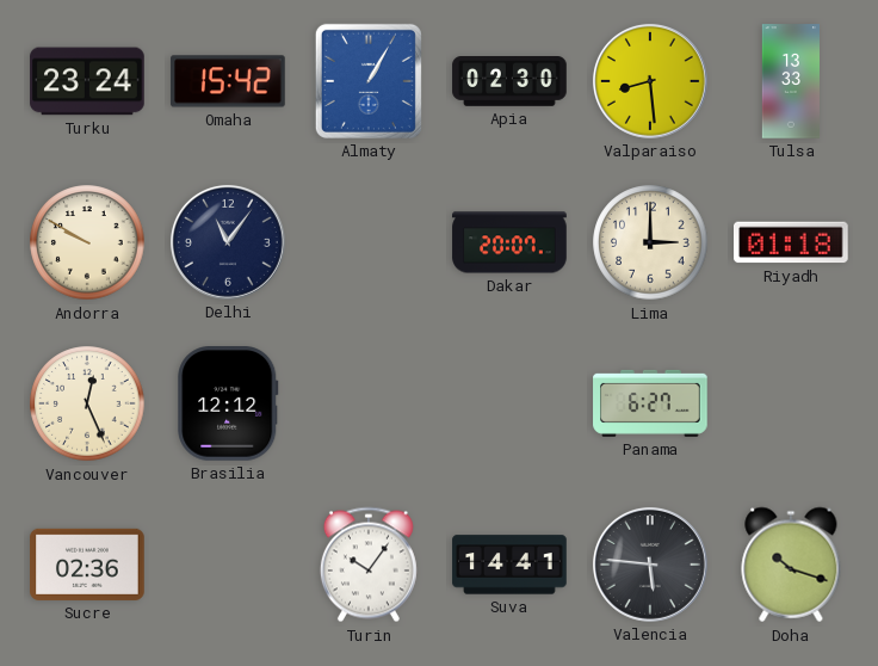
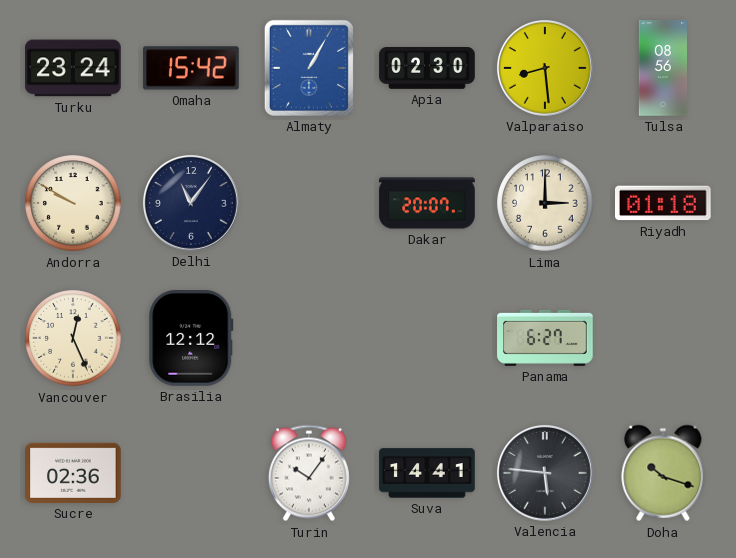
Tulsa: 13:33 -> 08:56
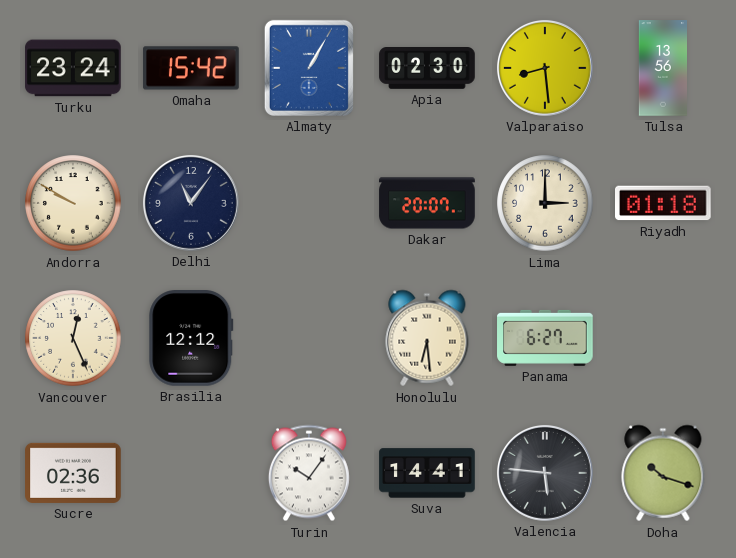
Tulsa: 08:56 -> 13:56
Honolulu: none -> 6:29
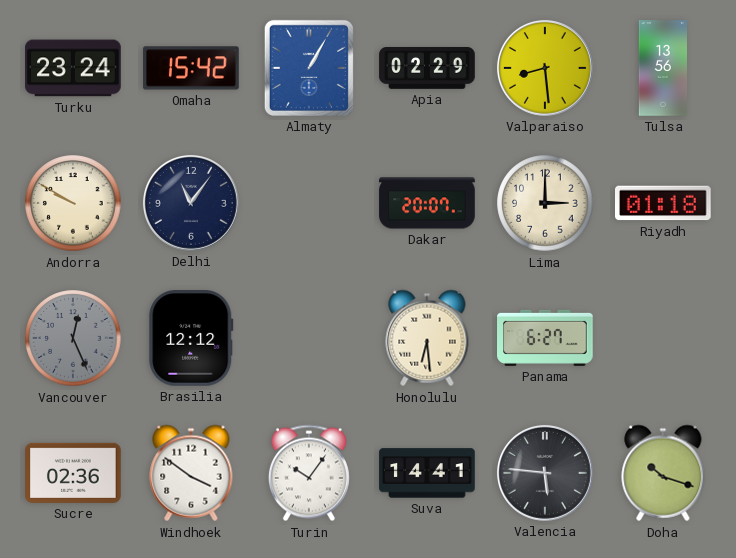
Apia: 02:30 -> 02:29
Vancouver dial: cream -> grey
Windhoek: none -> 3:51
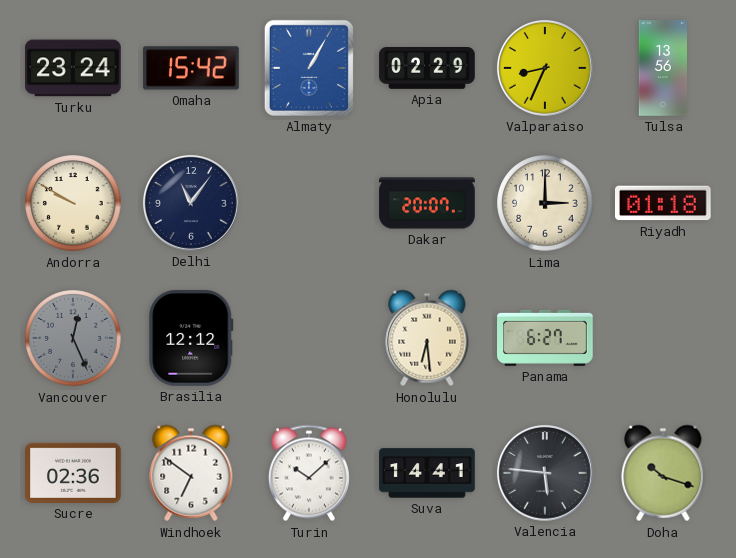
Valparaiso: 8:29 -> 8:34
Windhoek: 3:51 -> 6:51
Turin: 10:06 -> 10:08
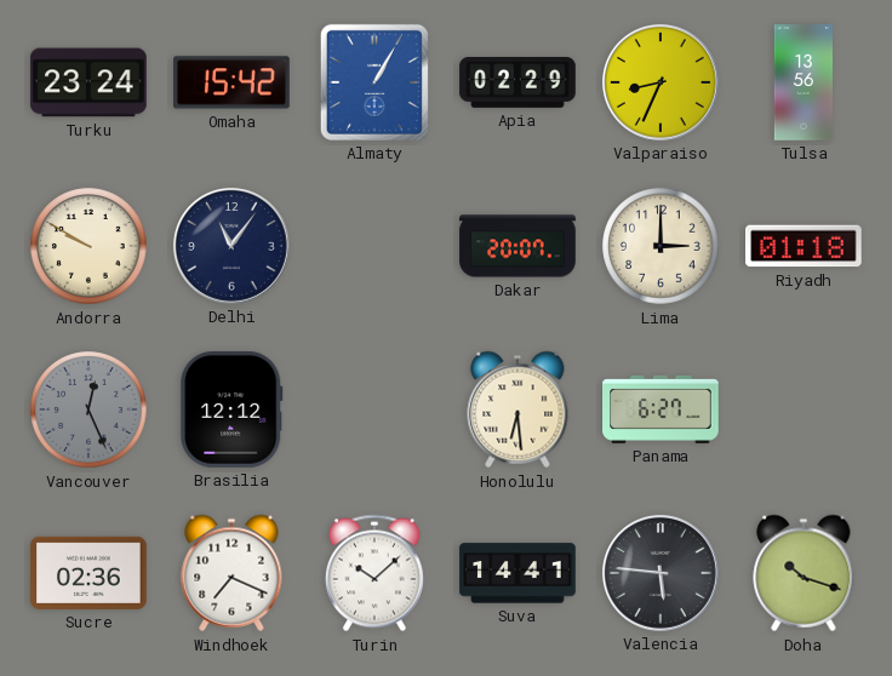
Windhoek: 6:51 -> 7:19
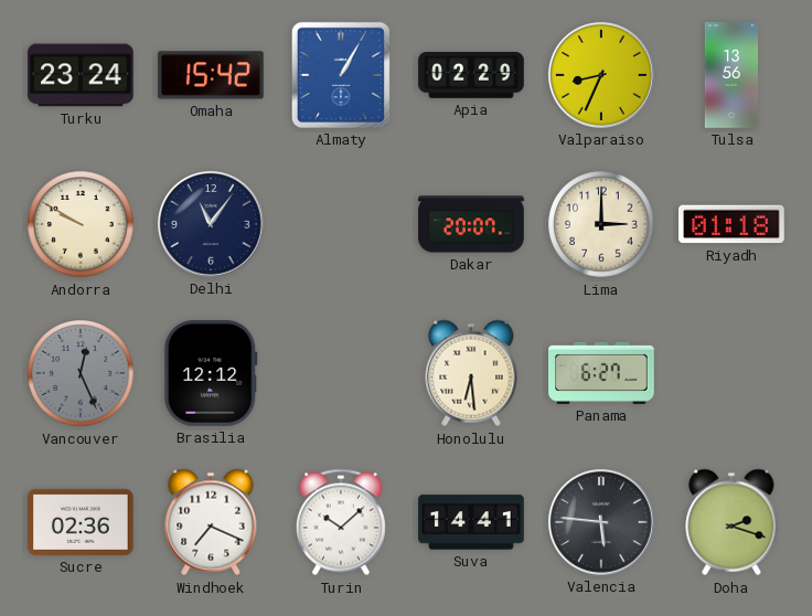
Doha: 10:18 -> 2:18
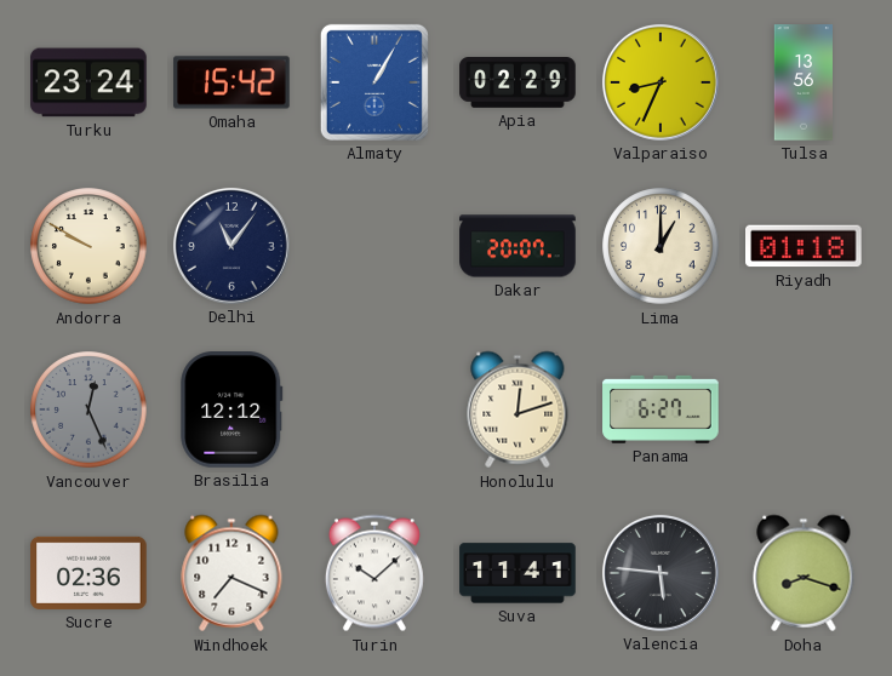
Lima: 3:00 -> 1:00
Honolulu: 6:29 -> 12:12
Suva: 14:41 -> 11:41
Doha: 2:18 -> 8:18
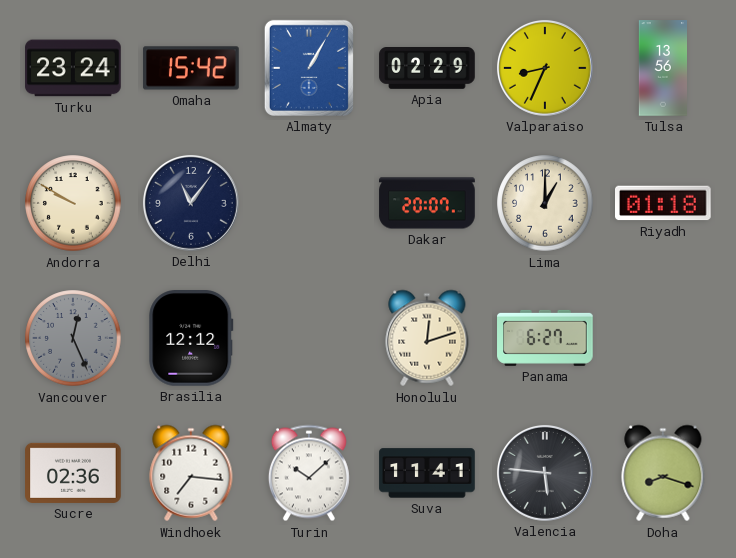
Windhoek: 7:19 -> 7:16
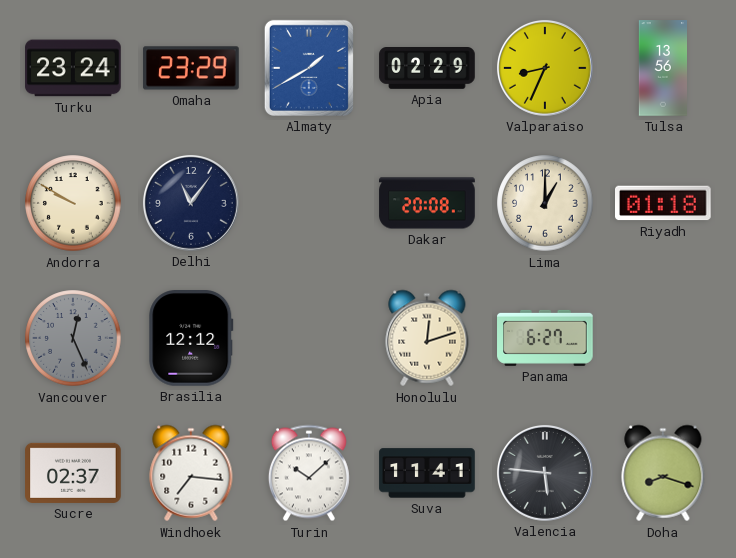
Omaha: 15:42 -> 23:29
Almaty: 1:05 -> 1:40
Dakar: 20:07 -> 20:08
Sucre: 02:36 -> 02:37
